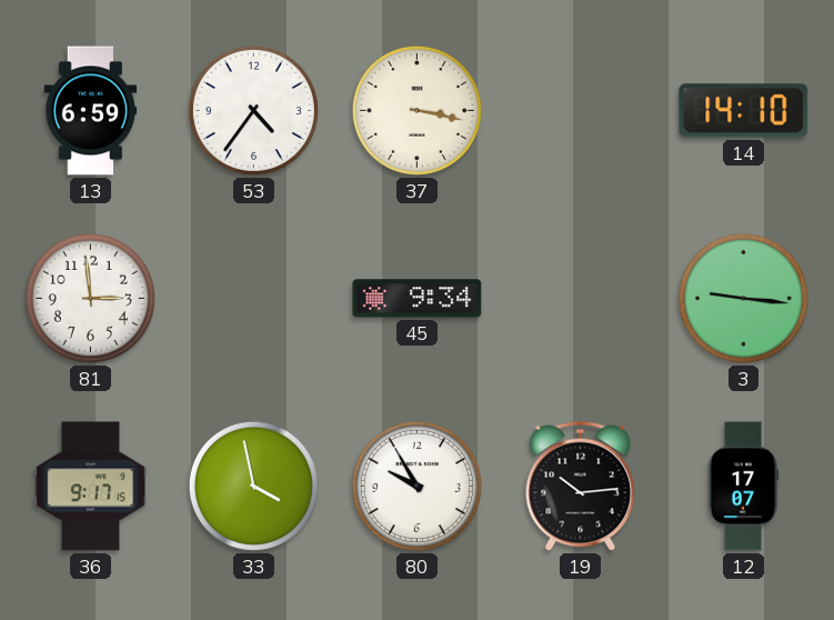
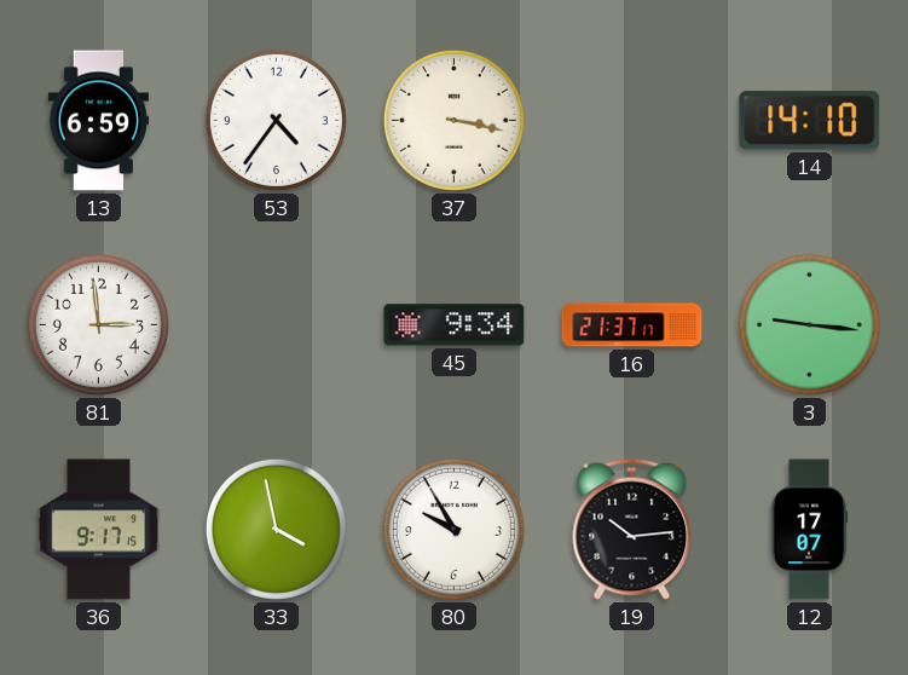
16: none -> 21:37
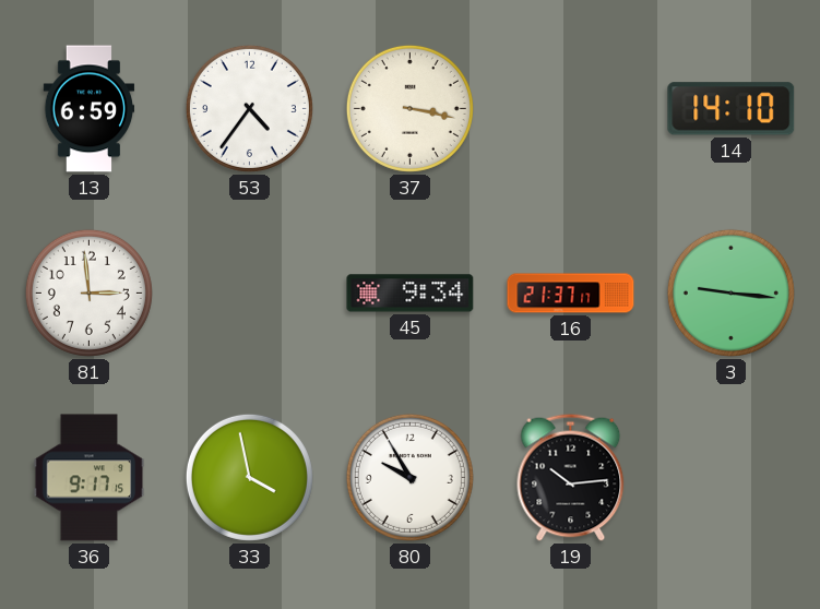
12: 17:07 -> none
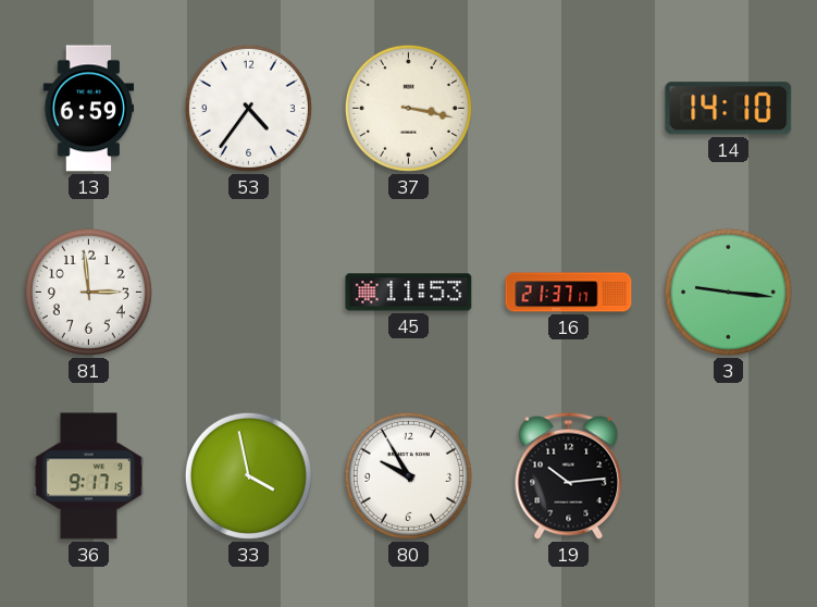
45: 9:34 -> 11:53
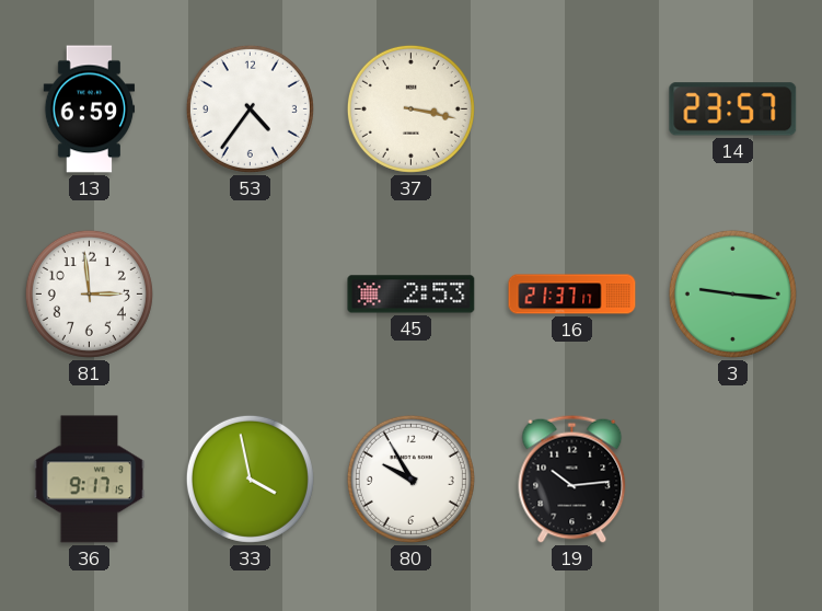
14: 14:10 -> 23:57
45: 11:53 -> 2:53
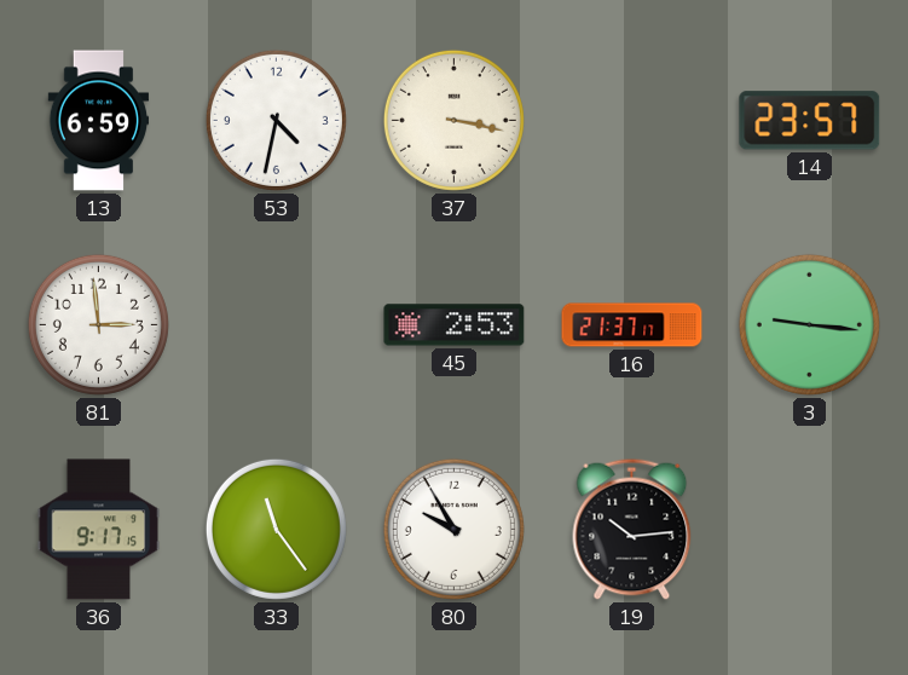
53: 4:36 -> 4:32
33: 3:58 -> 11:24
